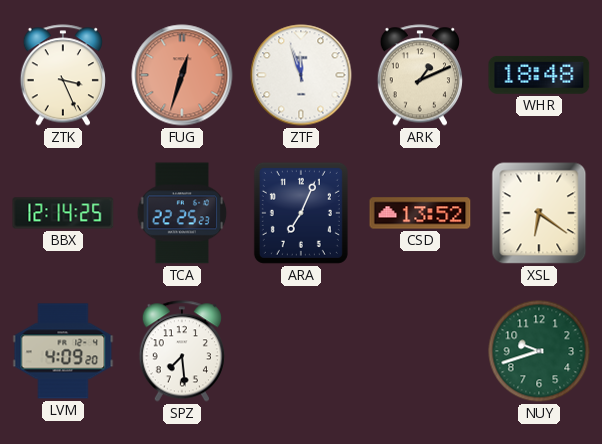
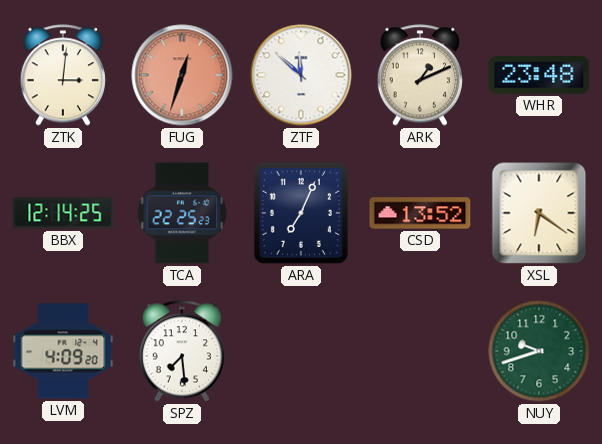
ZTK: 3:26 -> 3:01
ZTF: 11:57 -> 11:52
WHR: 18:48 -> 23:48
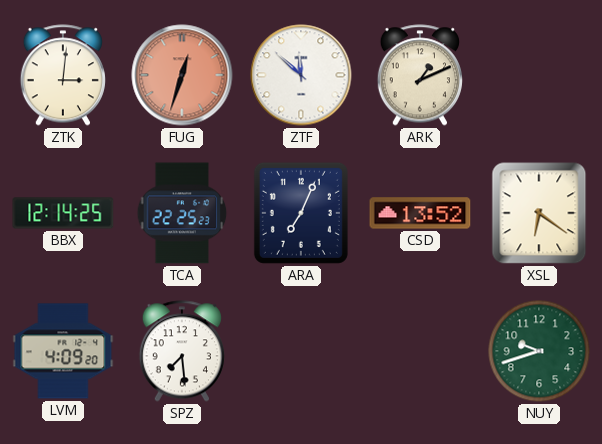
WHR: 23:48 -> none
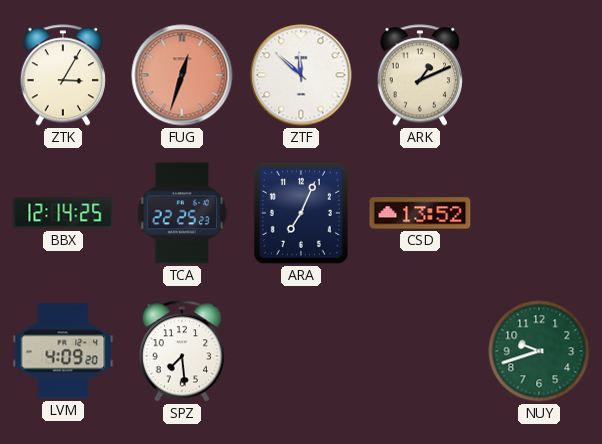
ZTK: 3:01 -> 3:05
XSL: 6:21 -> none
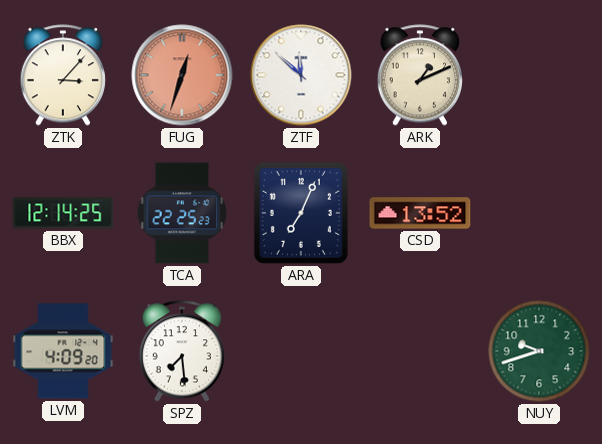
ZTK: 3:05 -> 3:07
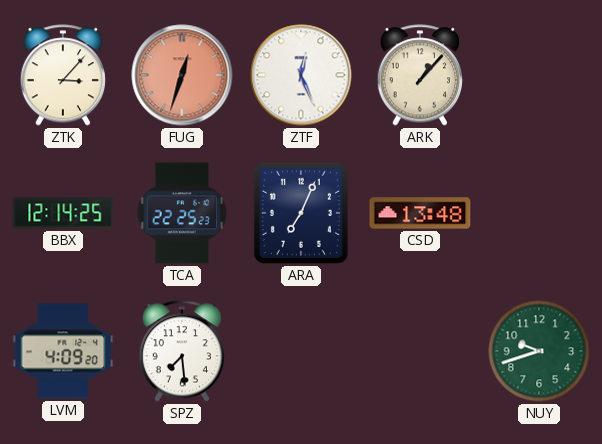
ZTF: 11:52 -> 12:26
ARK: 1:11 -> 1:07
CSD: 13:52 -> 13:48
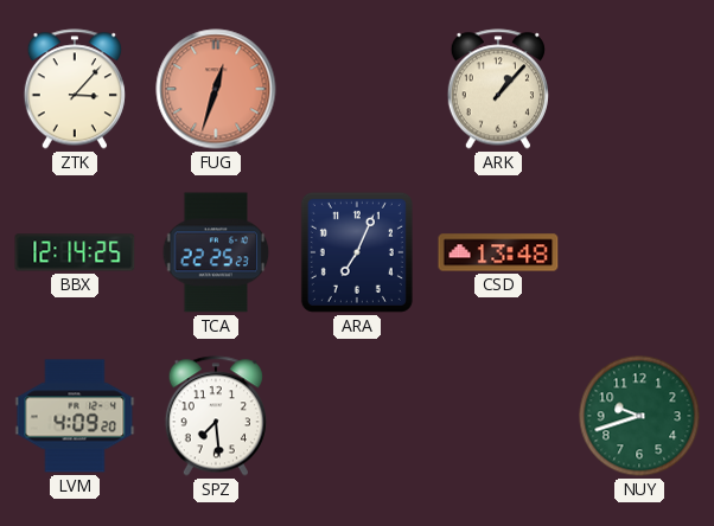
ZTF: 12:26 -> none
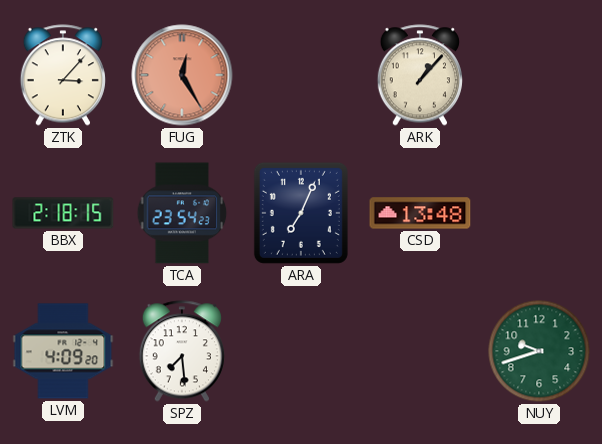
FUG: 12:33 -> 12:25
BBX: 12:14 -> 2:18
TCA: 22:25 -> 23:54
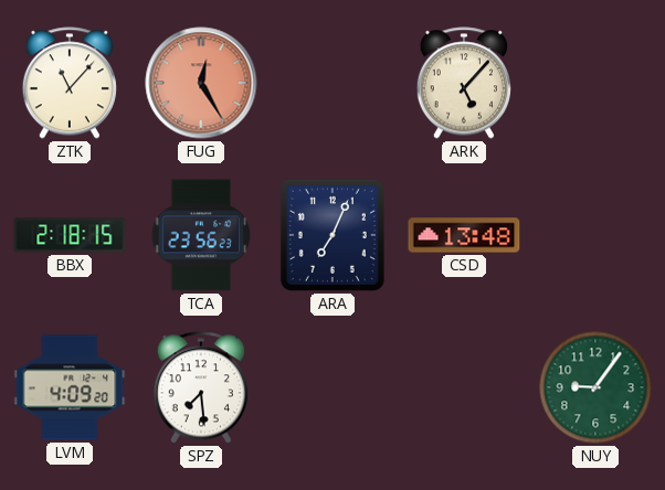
ZTK: 3:07 -> 11:07
ARK: 1:07 -> 5:07
TCA: 23:54 -> 23:56
NUY: 9:42 -> 9:06
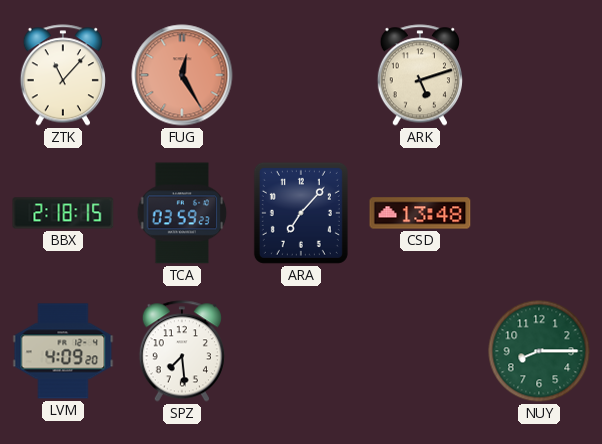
ARK: 5:07 -> 5:12
TCA: 23:56 -> 03:59
ARA: 7:04 -> 7:07
NUY: 9:06 -> 8:15
